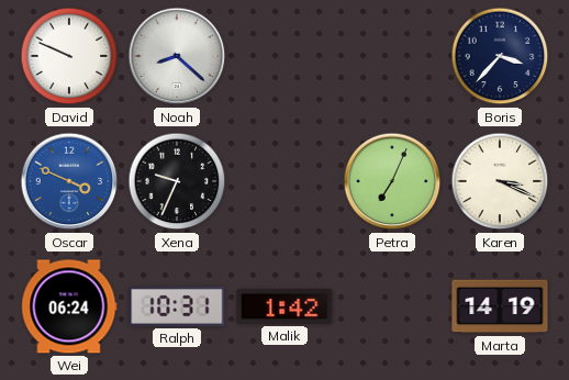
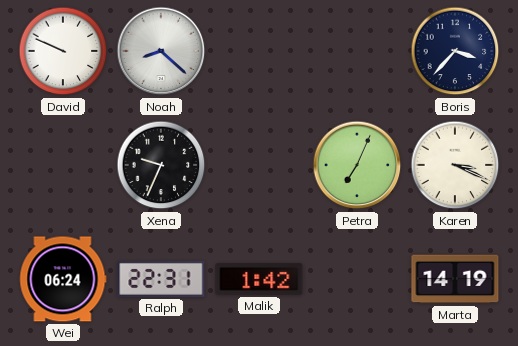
Oscar: 3:49 -> none
Ralph: 10:31 -> 22:31
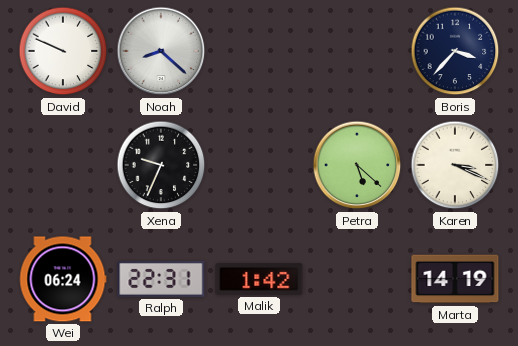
Petra: 7:04 -> 5:22
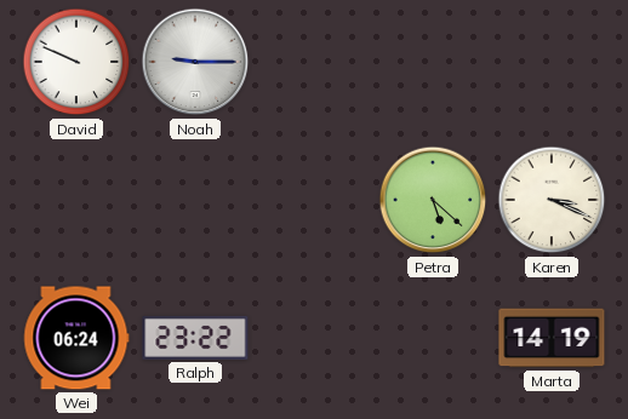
Noah: 8:22 -> 9:15
Boris: 3:37 -> none
Xena: 9:34 -> none
Ralph: 22:31 -> 23:22
Malik: 1:42 -> none
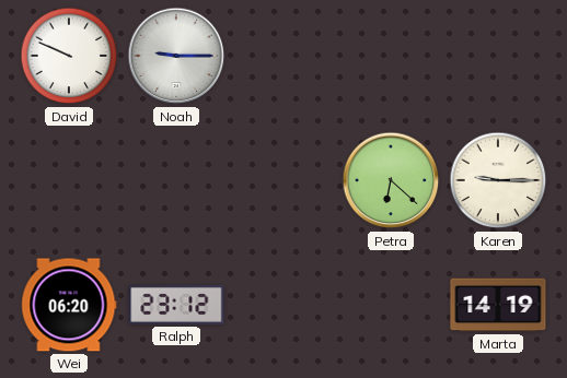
Petra: 5:22 -> 6:22
Karen: 3:19 -> 9:15
Wei: 06:24 -> 06:20
Ralph: 23:22 -> 23:12
